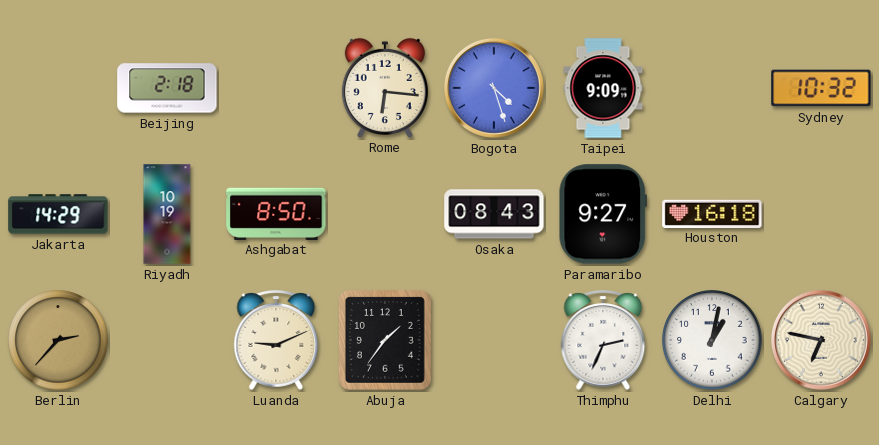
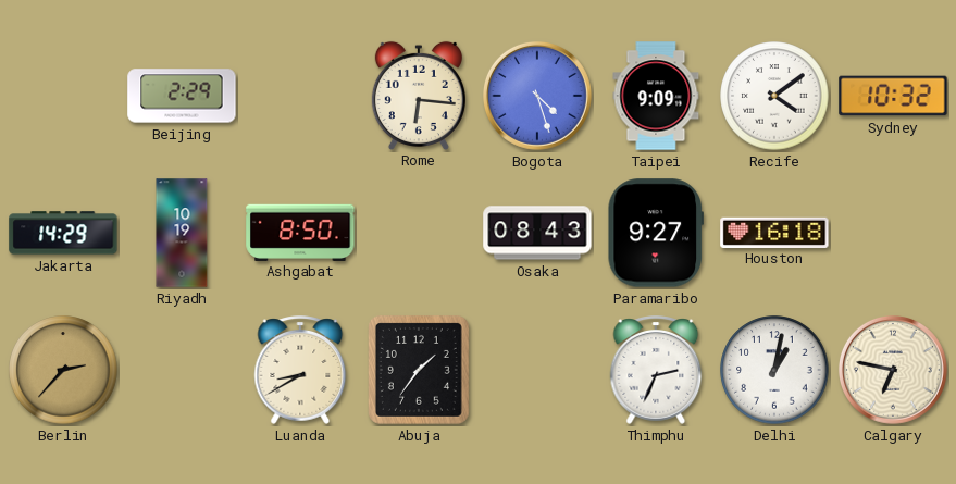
Beijing: 2:18 -> 2:29
Recife: none -> 4:09
Luanda: 9:11 -> 8:40
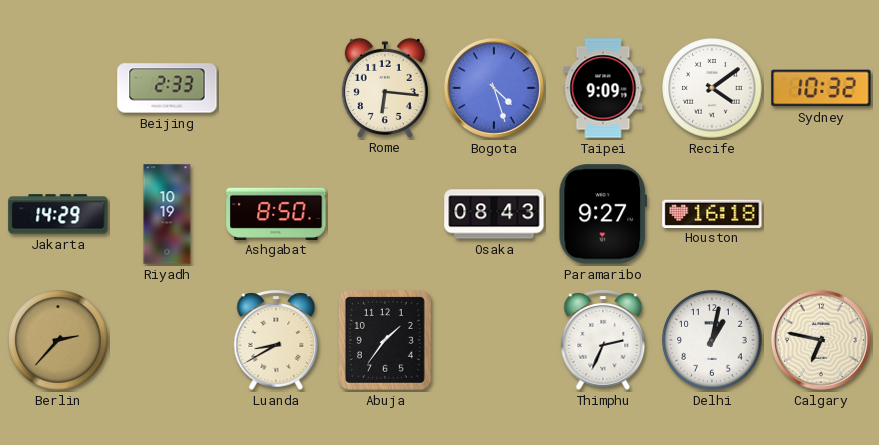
Beijing: 2:29 -> 2:33
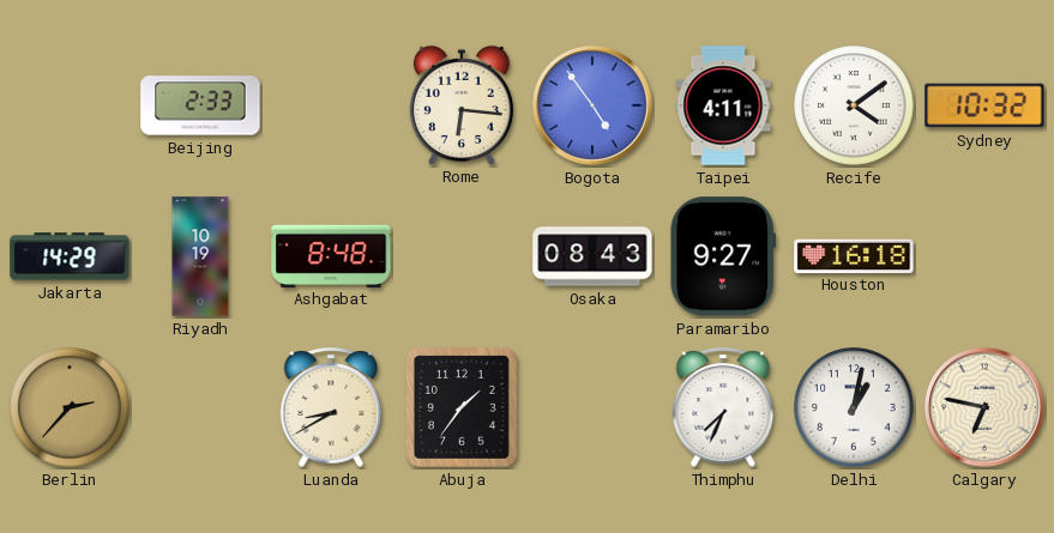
Bogota: 4:27 -> 4:54
Taipei: 9:09 -> 4:11
Ashgabat: 8:50 -> 8:48
Thimphu: 2:34 -> 7:34
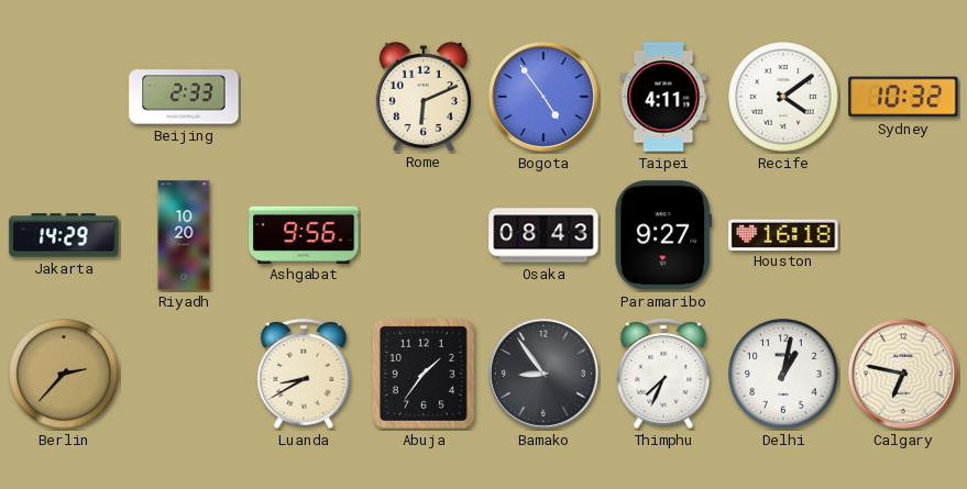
Rome: 6:16 -> 6:11
Riyadh: 10:19 -> 10:20
Ashgabat: 8:48 -> 9:56
Bamako: none -> 8:54
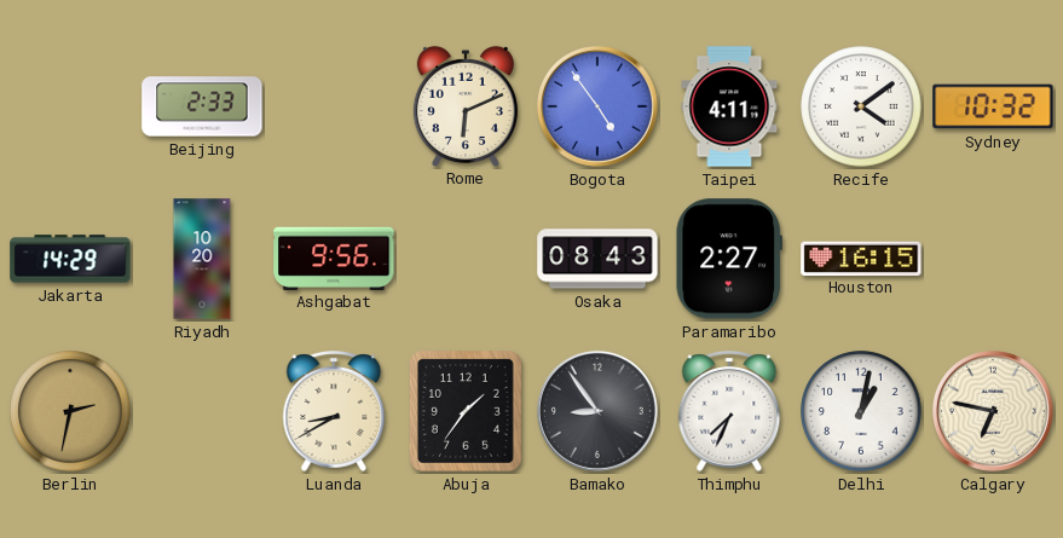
Paramaribo: 9:27 -> 2:27
Houston: 16:18 -> 16:15
Berlin: 2:37 -> 2:32
